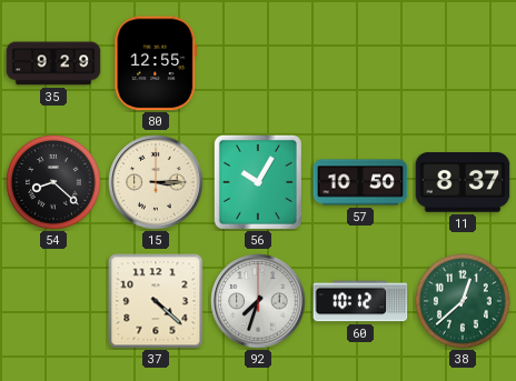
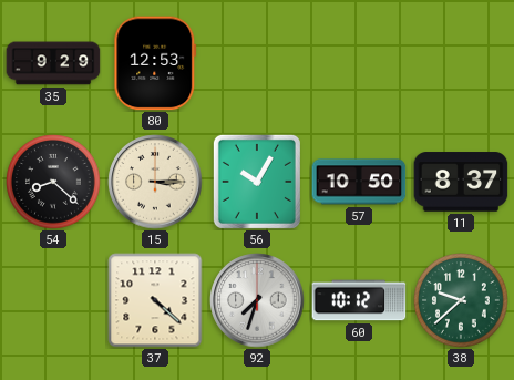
80: 12:55 -> 12:53
38: 12:38 -> 9:38
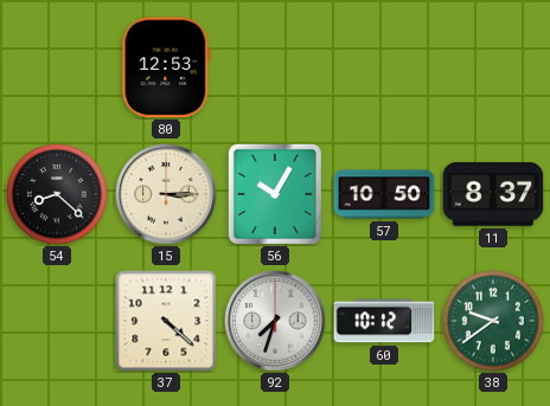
35: 9:29 -> none
38: 9:38 -> 9:39
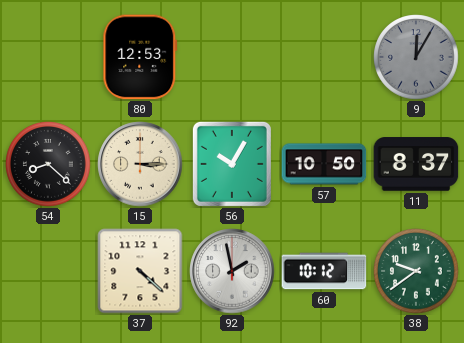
9: none -> 12:05
92: 7:33 -> 1:58
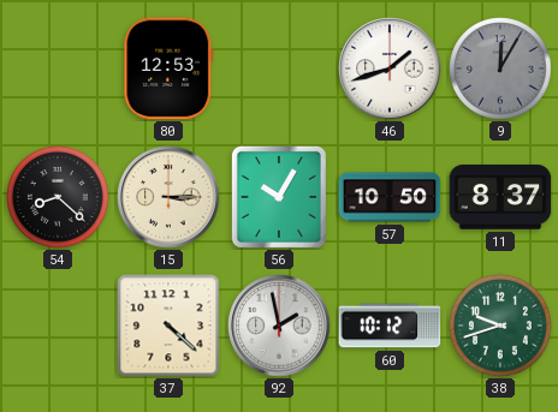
46: none -> 1:42
38: 9:39 -> 9:42
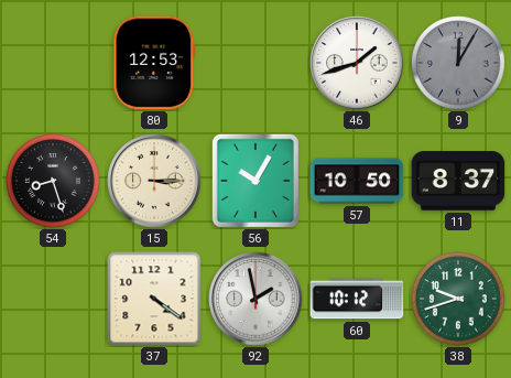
54: 8:22 -> 8:27
37: 4:22 -> 4:21
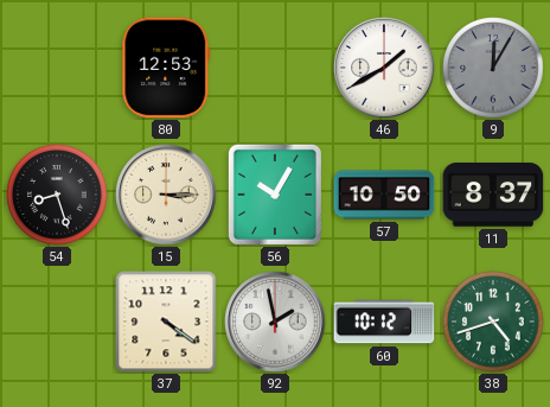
46: 1:42 -> 1:40
38: 9:42 -> 4:42
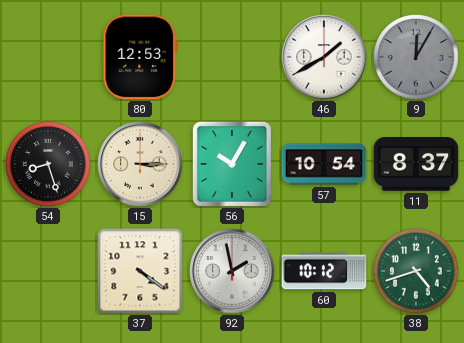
57: 10:50 -> 10:54
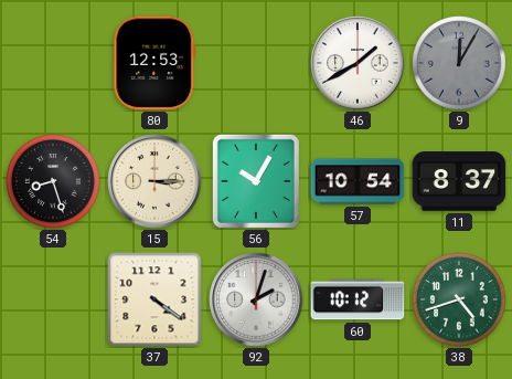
92: 1:58 -> 2:03
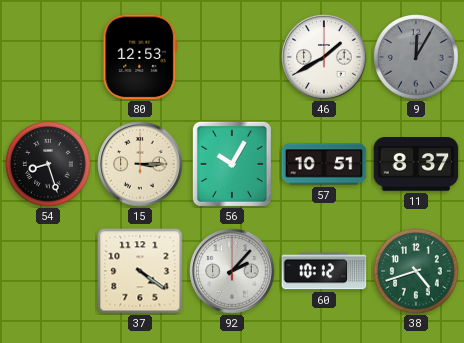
57: 10:54 -> 10:51
92: 2:03 -> 2:07
